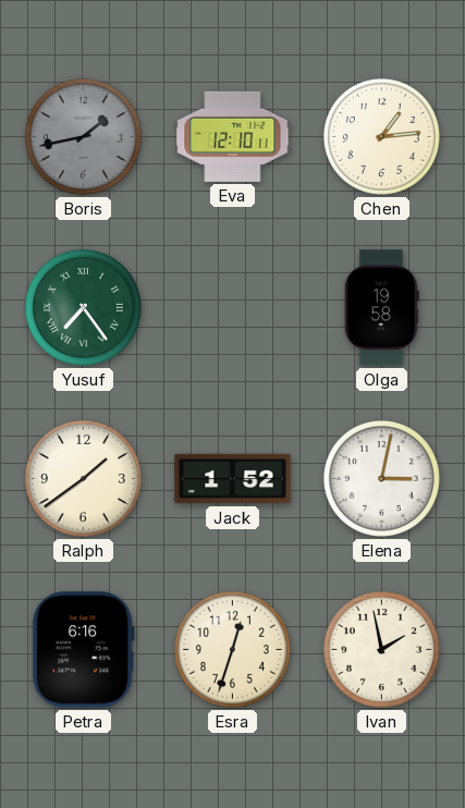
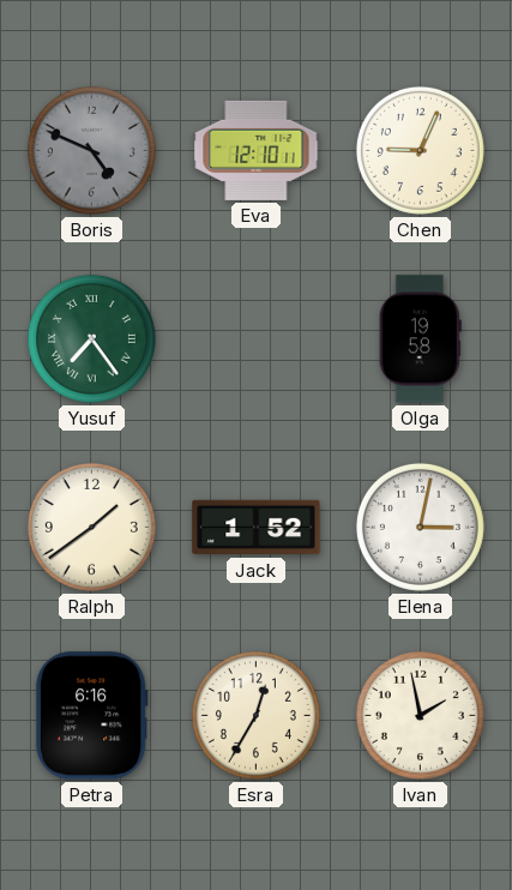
Boris: 1:43 -> 4:49
Chen: 1:14 -> 9:04
Esra: 12:33 -> 12:35
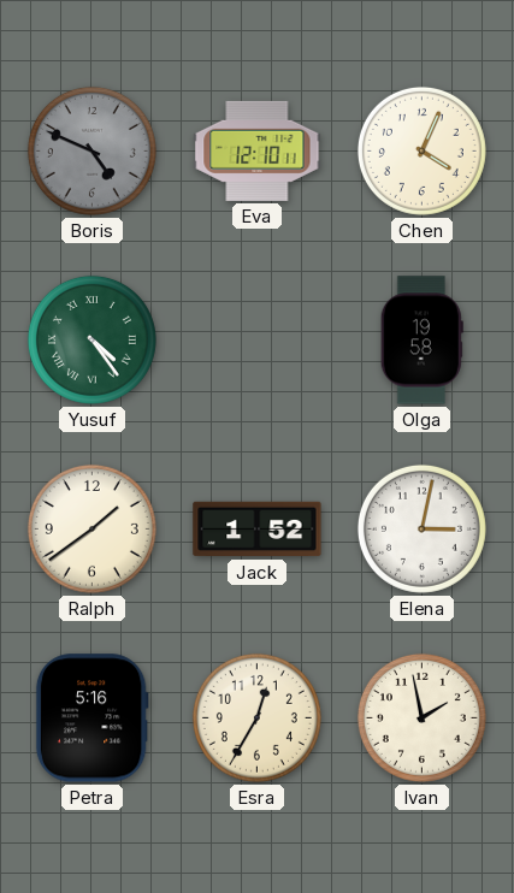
Chen: 9:04 -> 4:04
Yusuf: 7:24 -> 4:24
Petra: 6:16 -> 5:16
